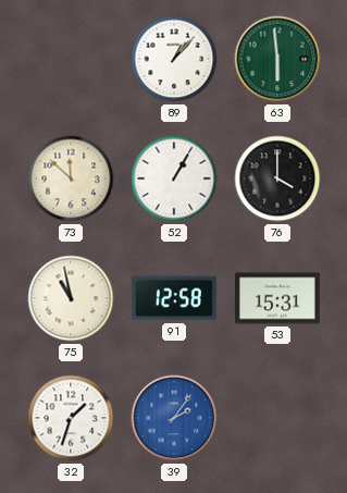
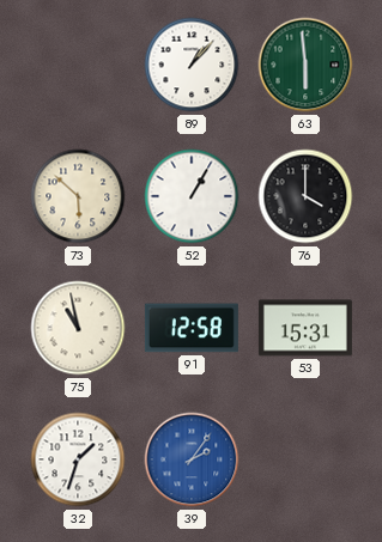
73: 11:52 -> 5:52
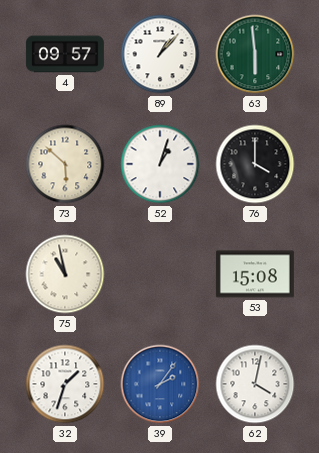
4: none -> 09:57
52: 1:05 -> 1:03
91: 12:58 -> none
53: 15:31 -> 15:08
62: none -> 4:02
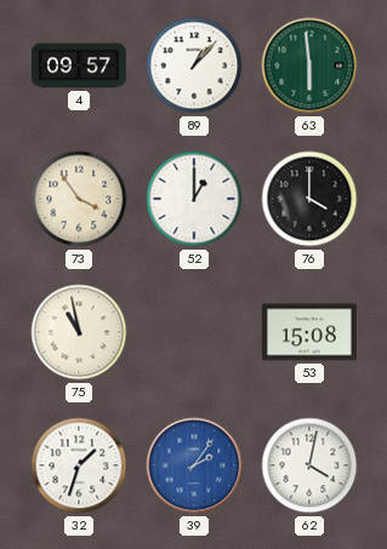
73: 5:52 -> 3:54
52: 1:03 -> 1:00
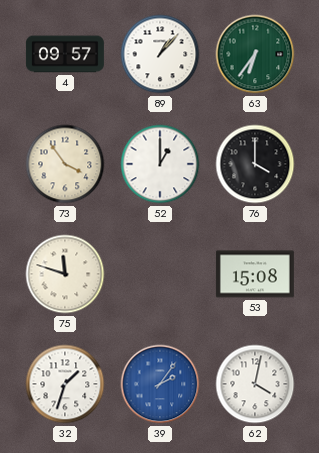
63: 5:59 -> 6:36
75: 10:58 -> 11:48
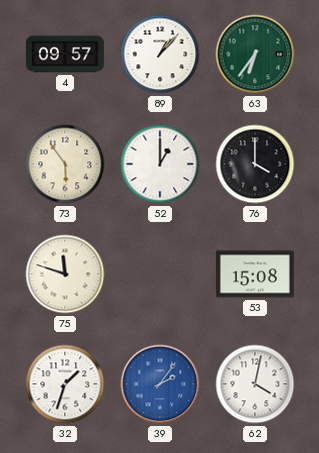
73: 3:54 -> 5:54
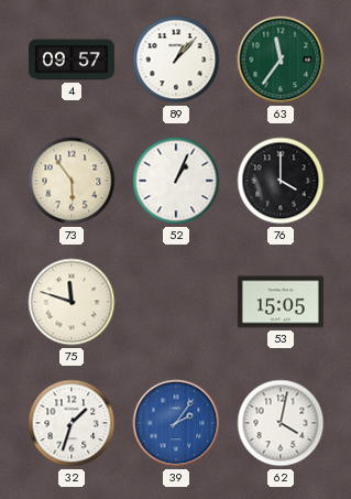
63: 6:36 -> 11:36
52: 1:00 -> 1:04
53: 15:08 -> 15:05
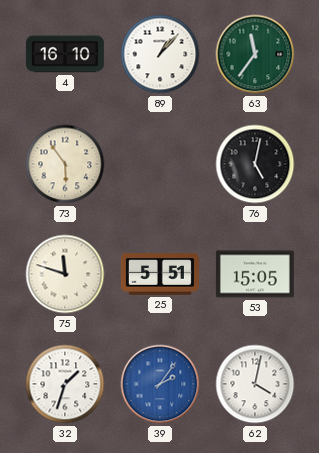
4: 09:57 -> 16:10
52: 1:04 -> none
76: 4:00 -> 5:02
25: none -> 5:51
